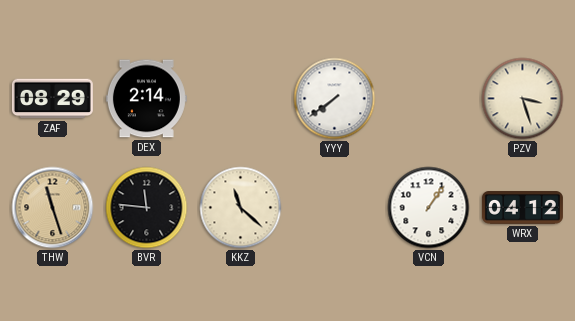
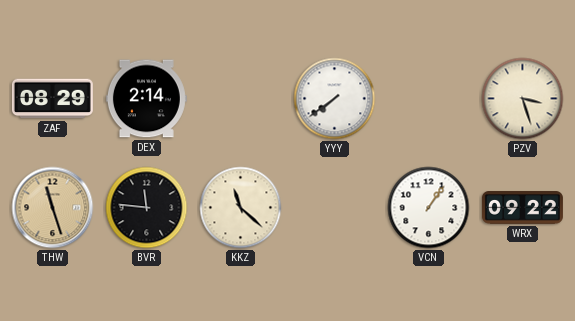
WRX: 04:12 -> 09:22
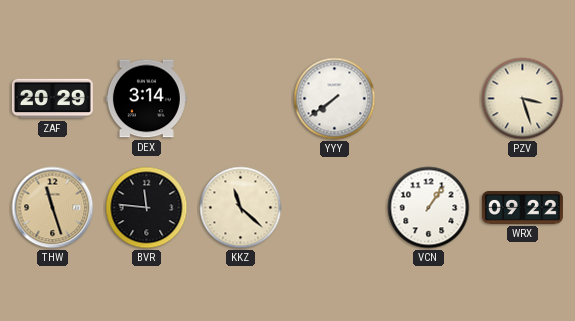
ZAF: 08:29 -> 20:29
DEX: 2:14 -> 3:14
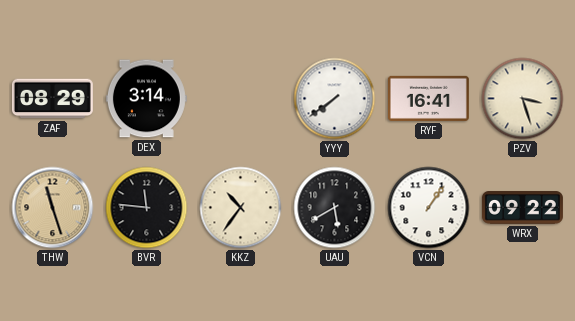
ZAF: 20:29 -> 08:29
RYF: none -> 16:41
KKZ: 11:22 -> 10:36
UAU: none -> 5:40
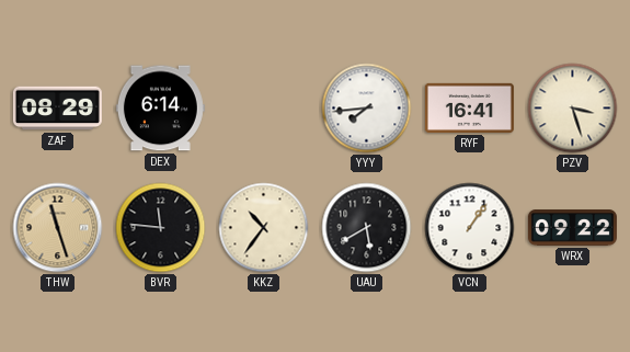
DEX: 3:14 -> 6:14
YYY: 7:39 -> 7:44
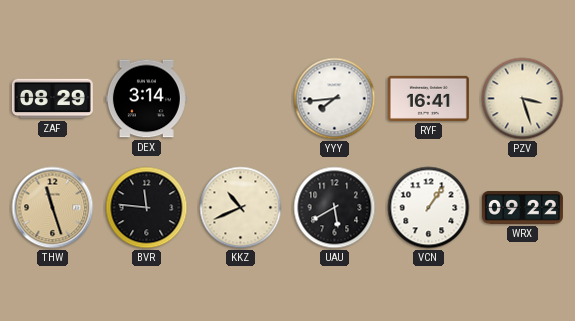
DEX: 6:14 -> 3:14
KKZ: 10:36 -> 10:41
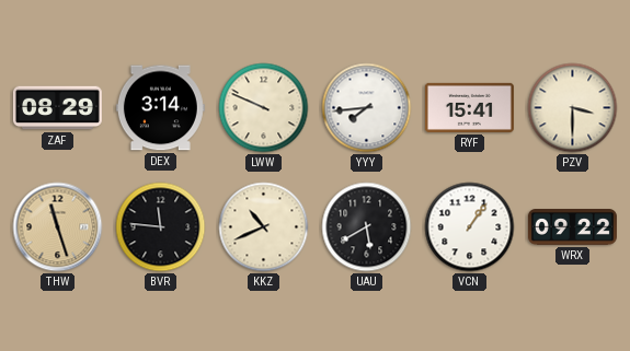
LWW: none -> 9:49
RYF: 16:41 -> 15:41
PZV: 3:27 -> 3:30
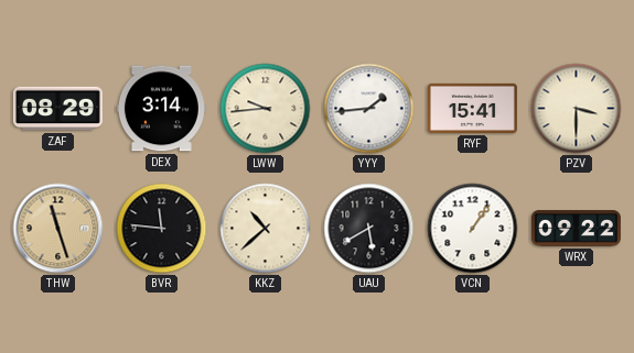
LWW: 9:49 -> 9:44
YYY: 7:44 -> 1:44
KKZ: 10:41 -> 10:38
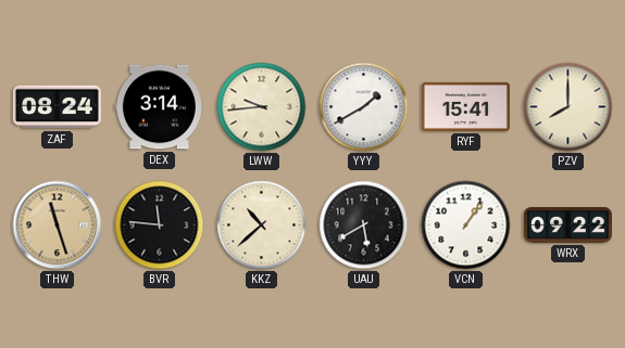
ZAF: 08:29 -> 08:24
YYY: 1:44 -> 1:40
PZV: 3:30 -> 8:00
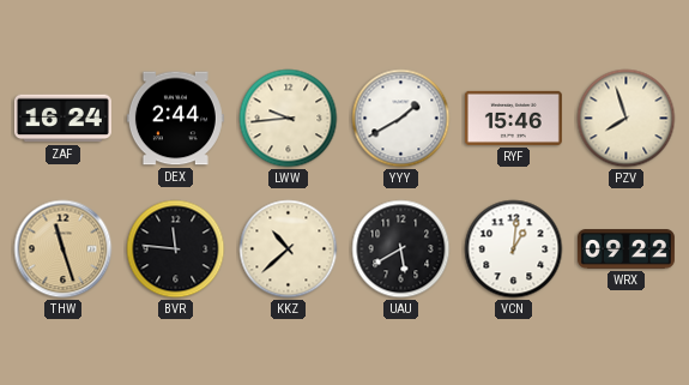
ZAF: 08:24 -> 16:24
DEX: 3:14 -> 2:44
RYF: 15:41 -> 15:46
PZV: 8:00 -> 7:57
VCN: 1:06 -> 1:01
